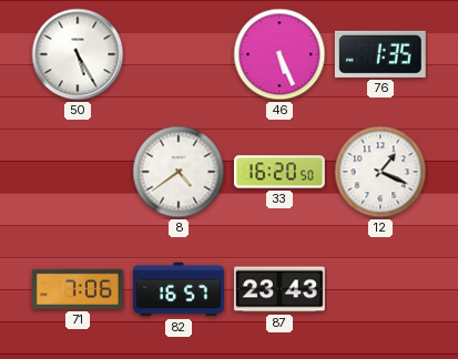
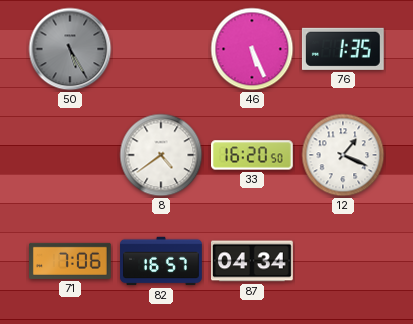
50 dial: white -> grey
87: 23:43 -> 04:34
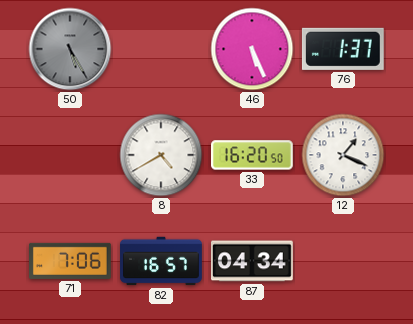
76: 1:35 -> 1:37
8: 4:39 -> 4:40
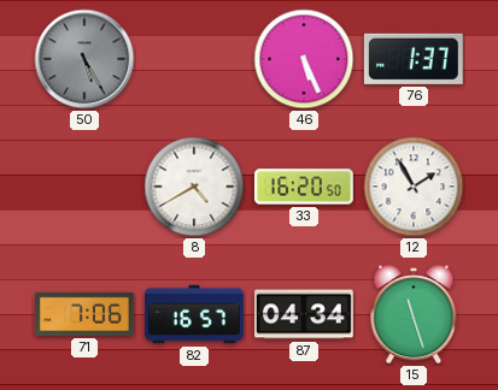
12: 1:19 -> 1:55
15: none -> 11:27
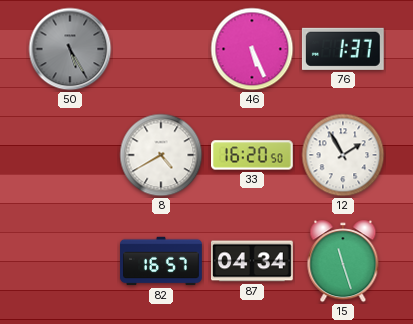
71: 7:06 -> none
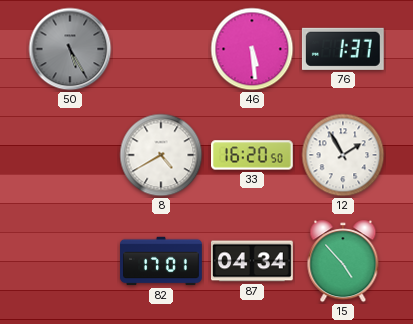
46: 5:26 -> 5:29
82: 16:57 -> 17:01
15: 11:27 -> 4:53
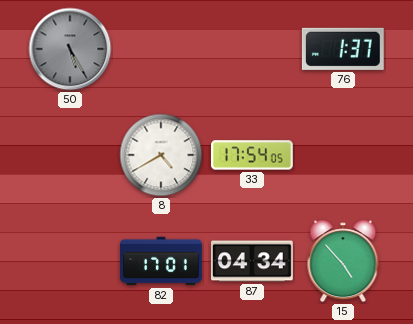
46: 5:29 -> none
33: 16:20 -> 17:54
12: 1:55 -> none
